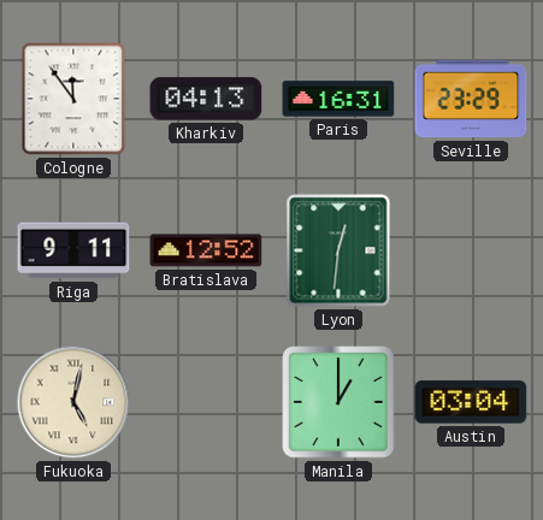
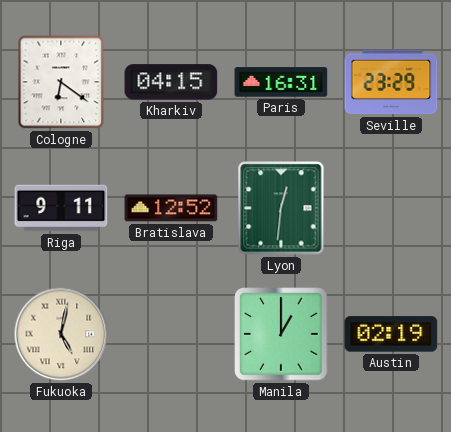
Cologne: 11:54 -> 6:21
Kharkiv: 04:13 -> 04:15
Austin: 03:04 -> 02:19
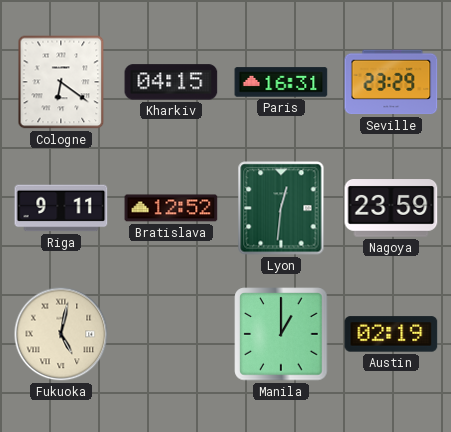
Nagoya: none -> 23:59
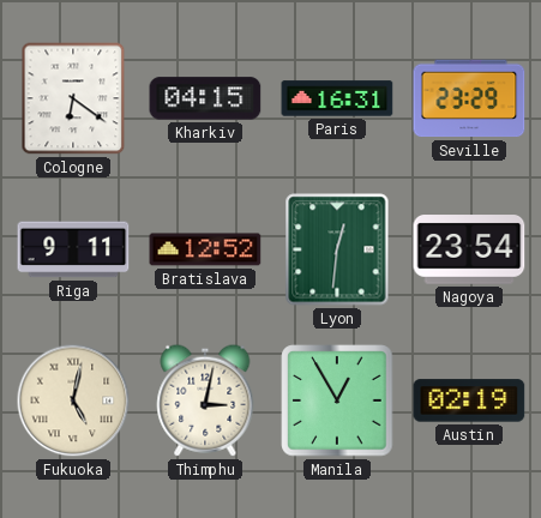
Nagoya: 23:59 -> 23:54
Thimphu: none -> 3:02
Manila: 1:00 -> 12:55
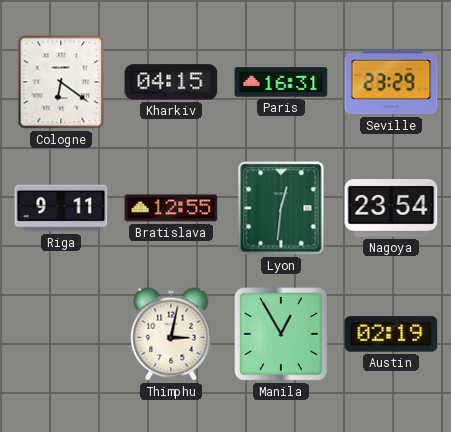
Bratislava: 12:52 -> 12:55
Fukuoka: 5:02 -> none
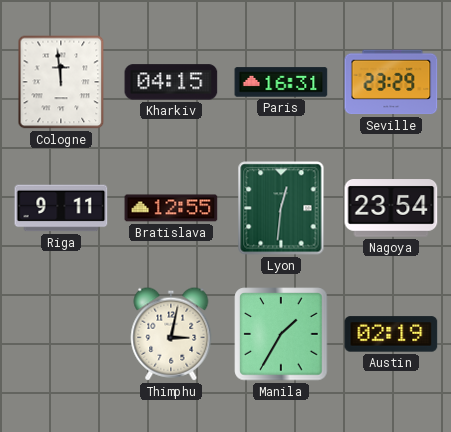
Cologne: 6:21 -> 11:59
Manila: 12:55 -> 1:35
